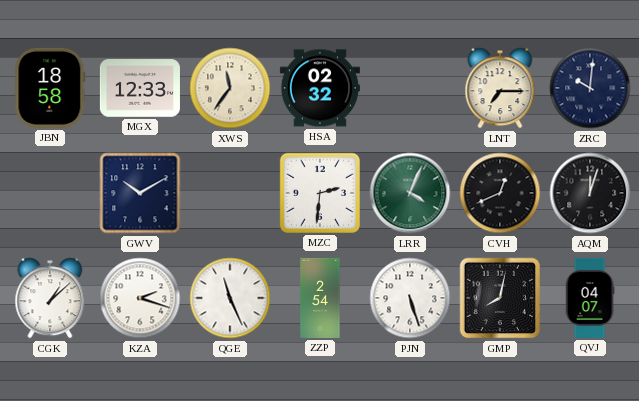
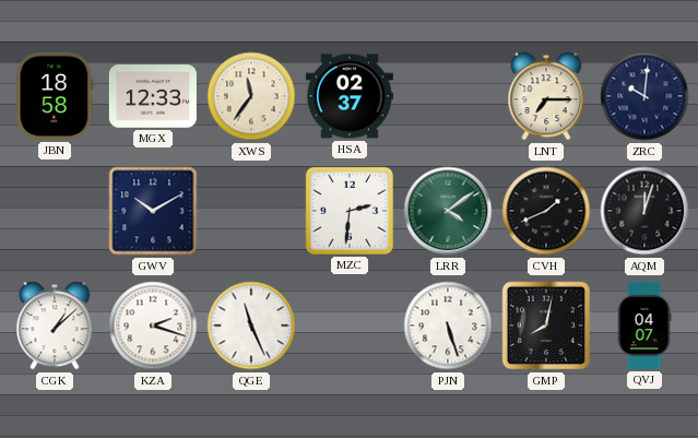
HSA: 02:32 -> 02:37
LRR: 4:04 -> 4:09
CVH: 12:41 -> 1:41
ZZP: 2:54 -> none
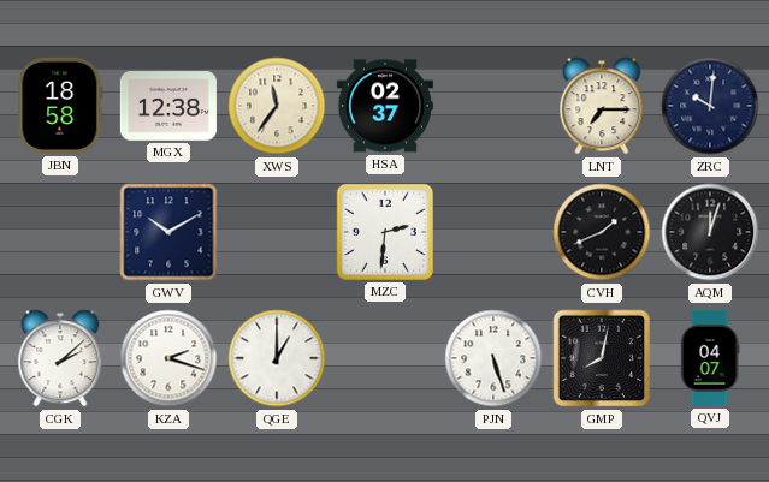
MGX: 12:33 -> 12:38
LRR: 4:09 -> none
CGK: 1:08 -> 2:08
QGE: 11:26 -> 1:00
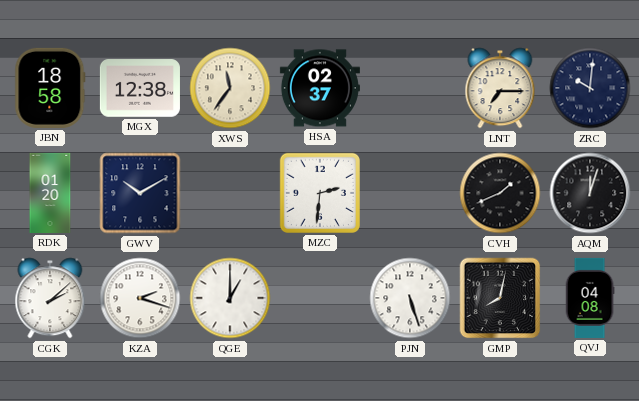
RDK: none -> 01:20
QVJ: 04:07 -> 04:08
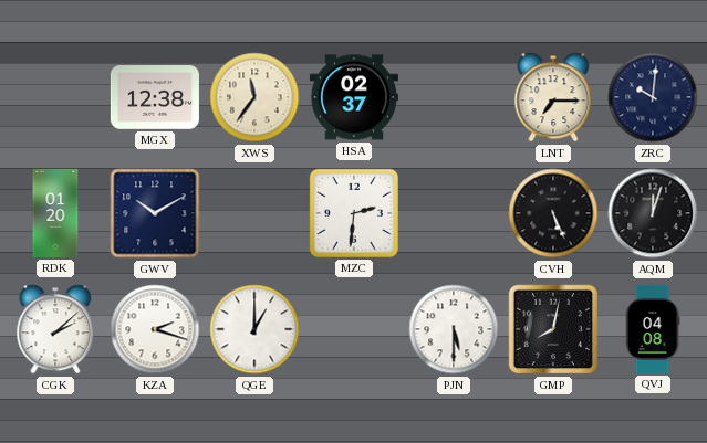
JBN: 18:58 -> none
CVH: 1:41 -> 5:26
PJN: 5:27 -> 5:30
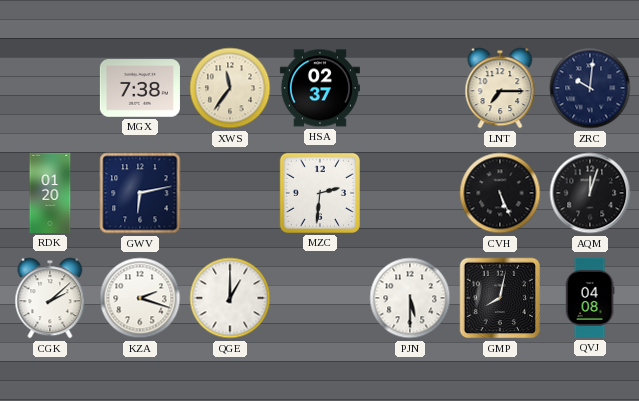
MGX: 12:38 -> 7:38
GWV: 10:10 -> 6:13
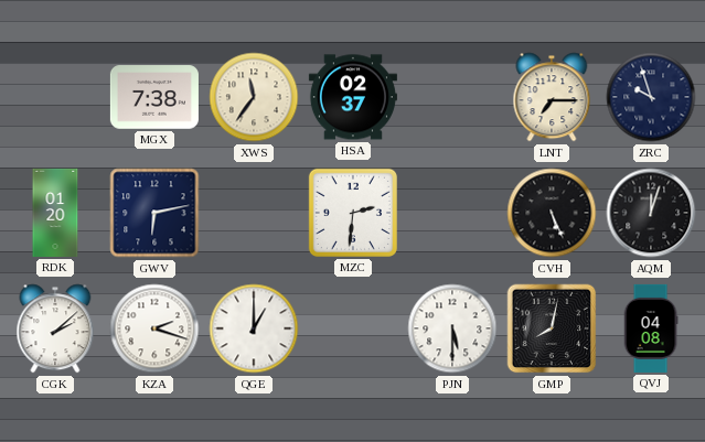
ZRC: 10:01 -> 9:57
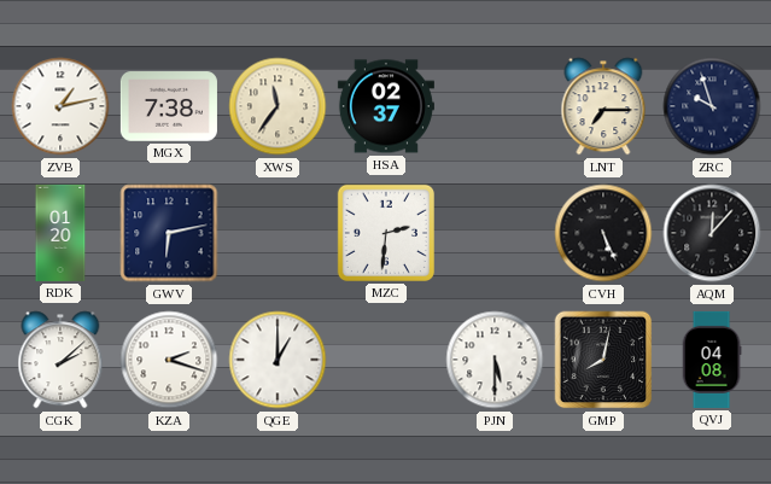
ZVB: none -> 1:13
AQM: 12:03 -> 12:07
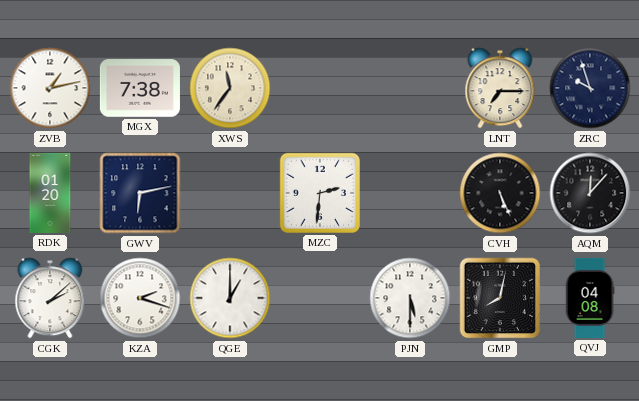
HSA: 02:37 -> none
